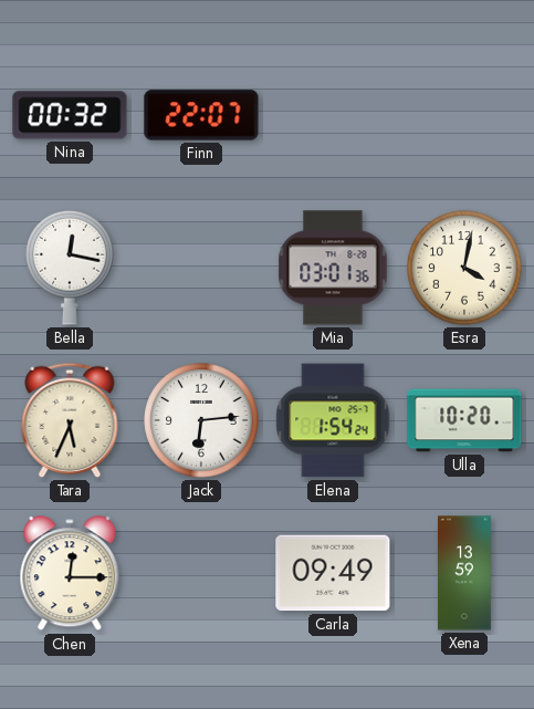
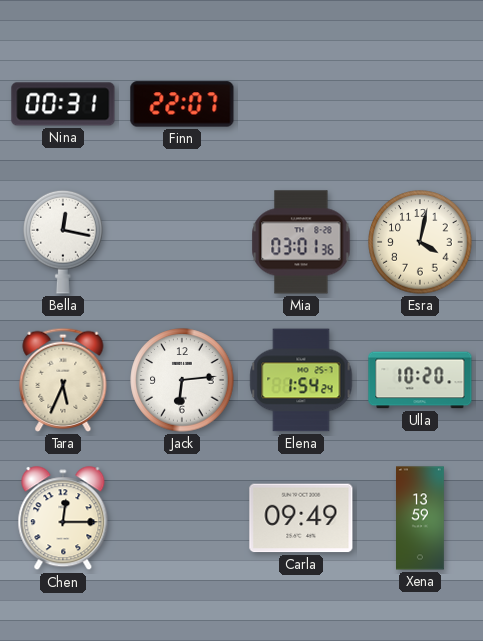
Nina: 00:32 -> 00:31
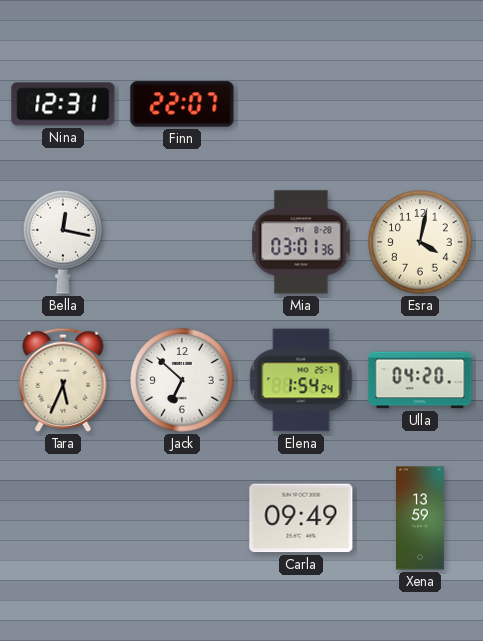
Nina: 00:31 -> 12:31
Jack: 6:14 -> 6:52
Ulla: 10:20 -> 04:20
Chen: 12:15 -> none
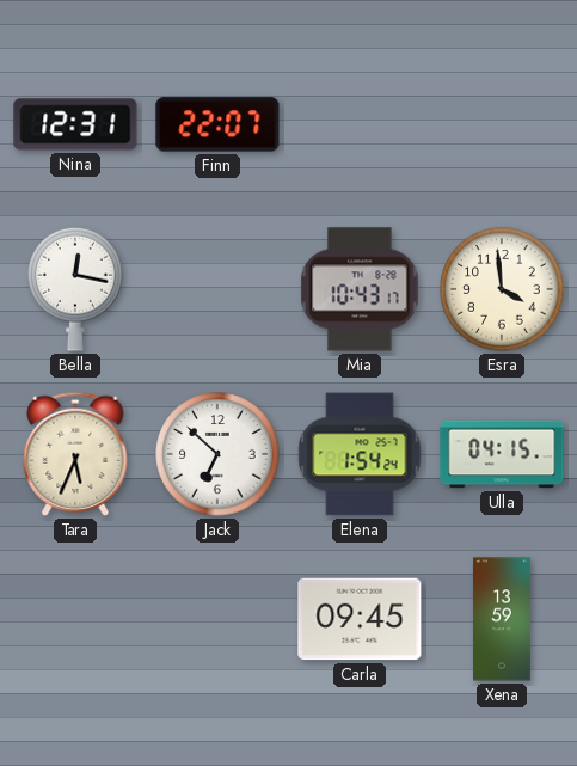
Mia: 03:01 -> 10:43
Esra: 4:02 -> 3:59
Ulla: 04:20 -> 04:15
Carla: 09:49 -> 09:45
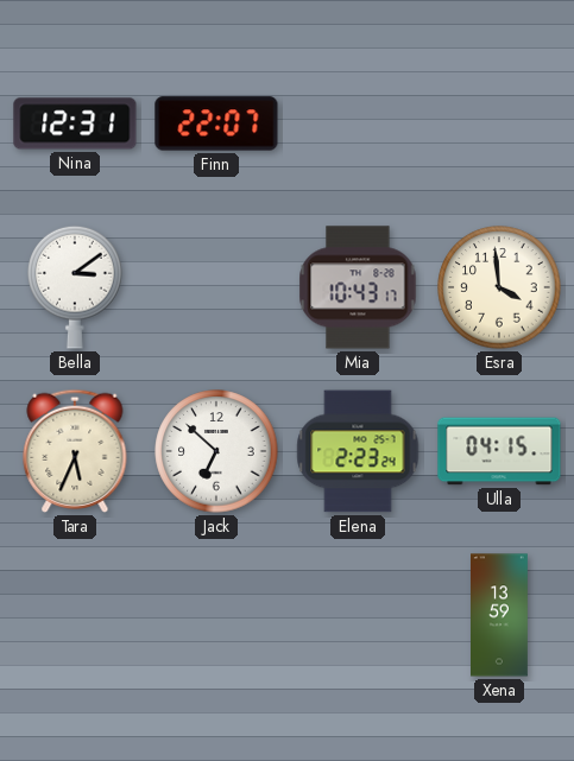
Bella: 12:17 -> 3:09
Elena: 1:54 -> 2:23
Carla: 09:45 -> none
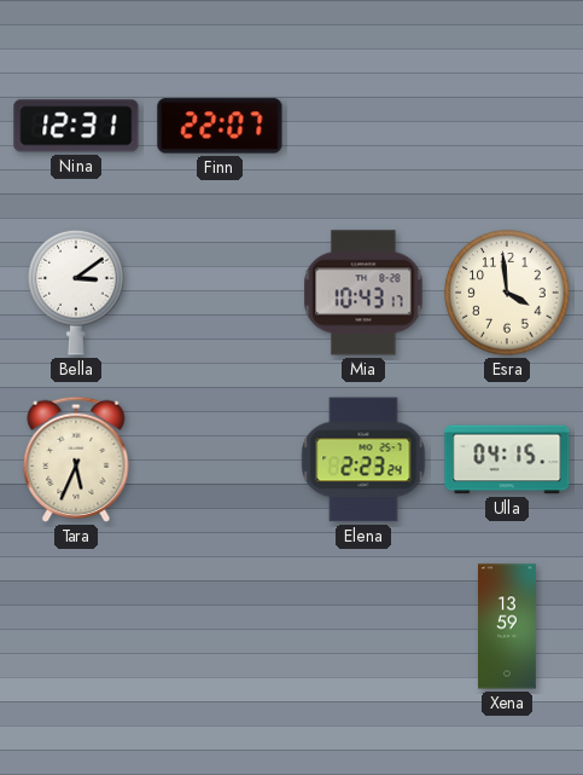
Jack: 6:52 -> none
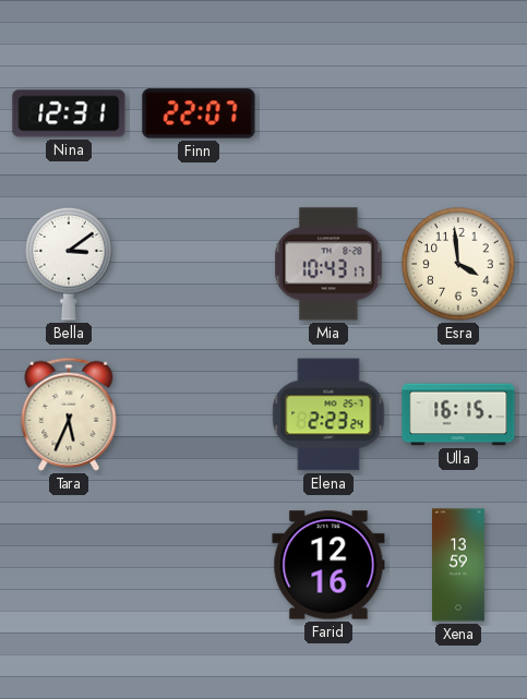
Ulla: 04:15 -> 16:15
Farid: none -> 12:16
